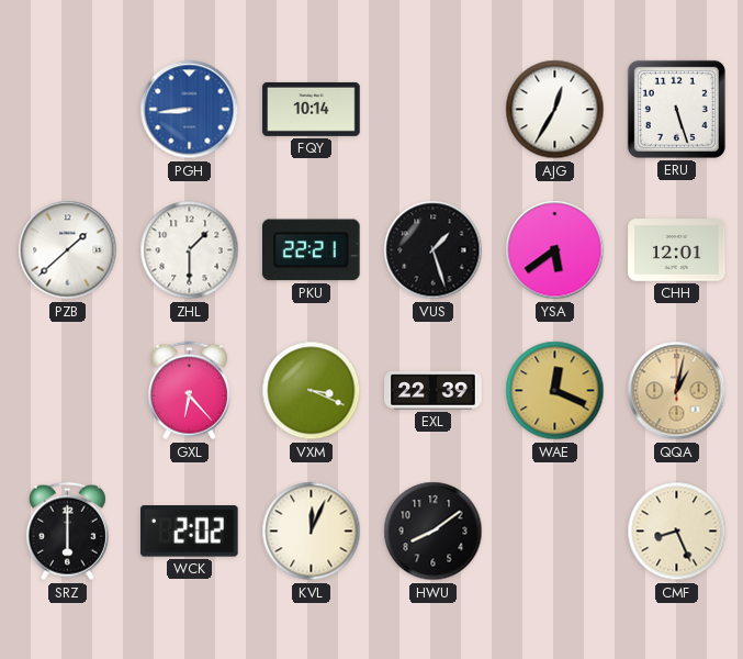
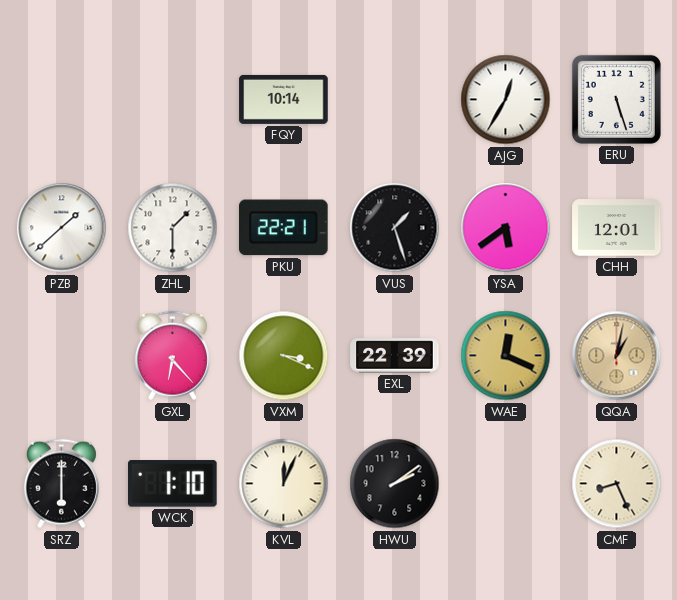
PGH: 8:44 -> none
WCK: 2:02 -> 1:10
HWU: 8:09 -> 2:09
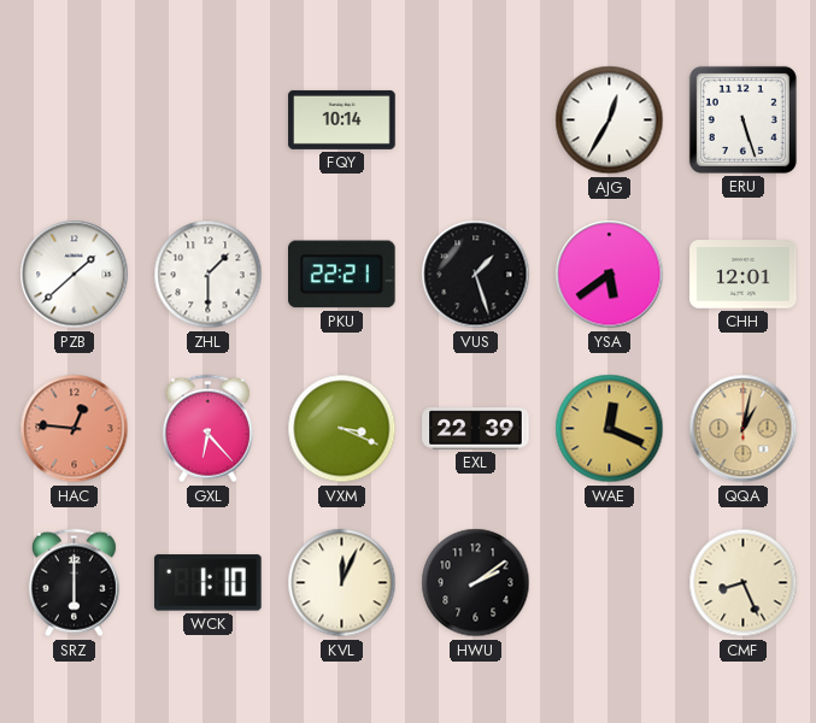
HAC: none -> 12:46
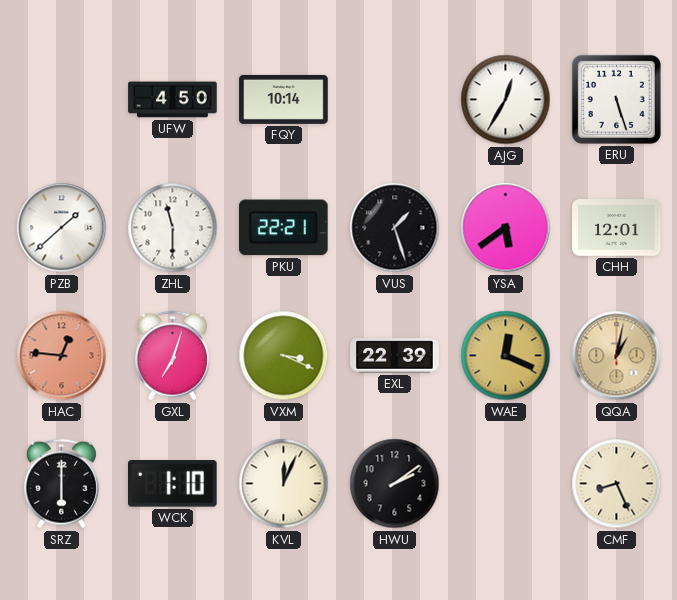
UFW: none -> 4:50
ZHL: 1:30 -> 11:30
GXL: 6:23 -> 7:03
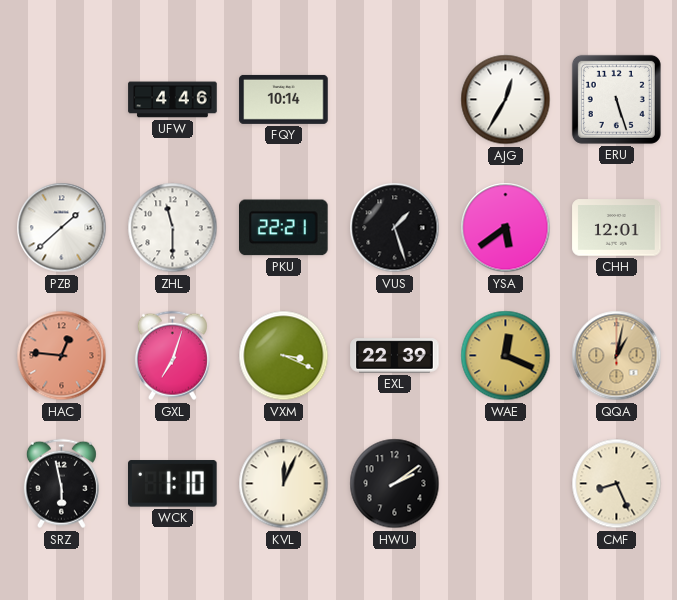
UFW: 4:50 -> 4:46
SRZ: 6:00 -> 5:58
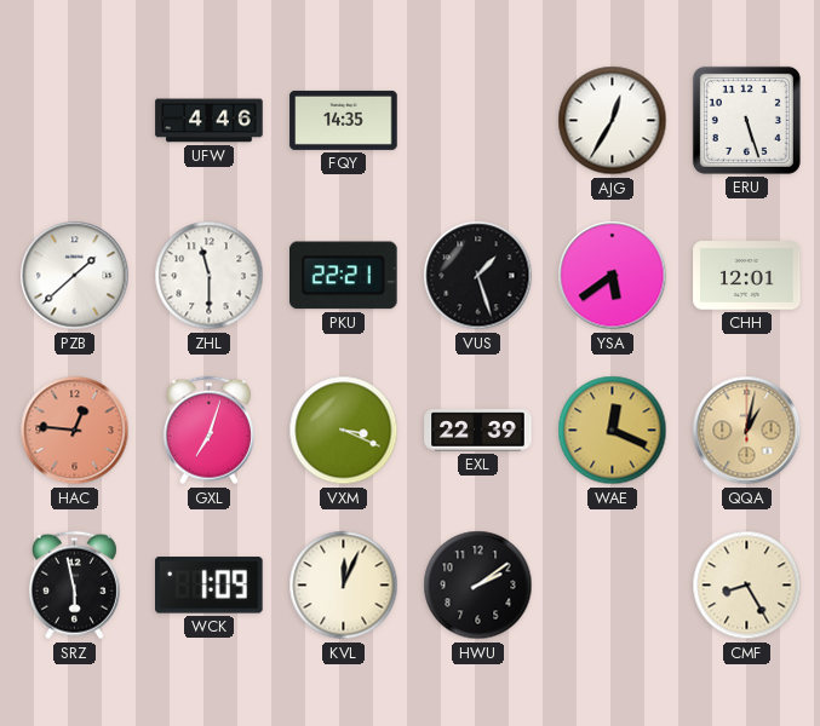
FQY: 10:14 -> 14:35
WCK: 1:10 -> 1:09
CMF: 8:26 -> 8:25
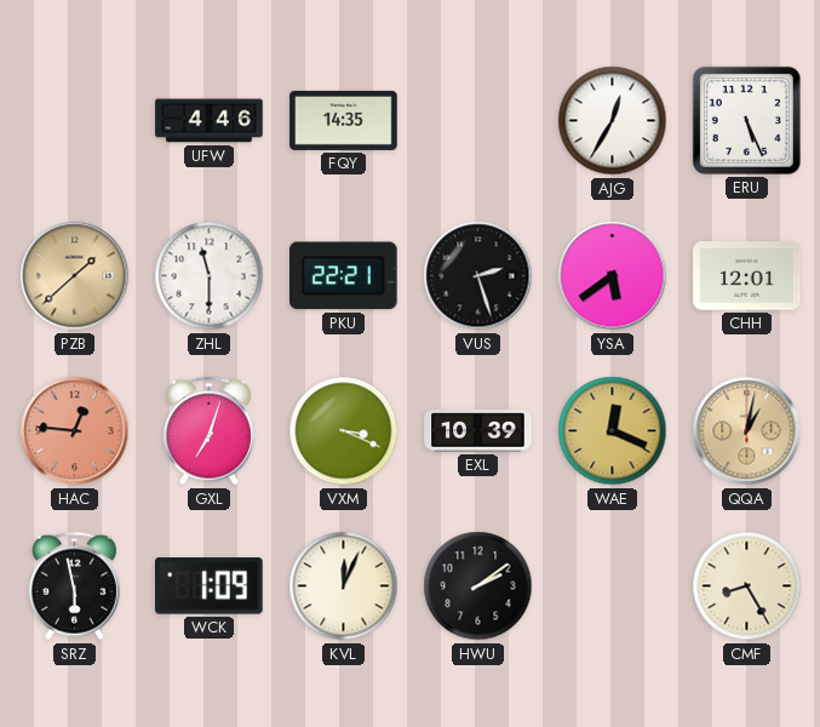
ERU: 5:27 -> 5:26
PZB dial: white -> champagne
VUS: 1:27 -> 2:27
EXL: 22:39 -> 10:39
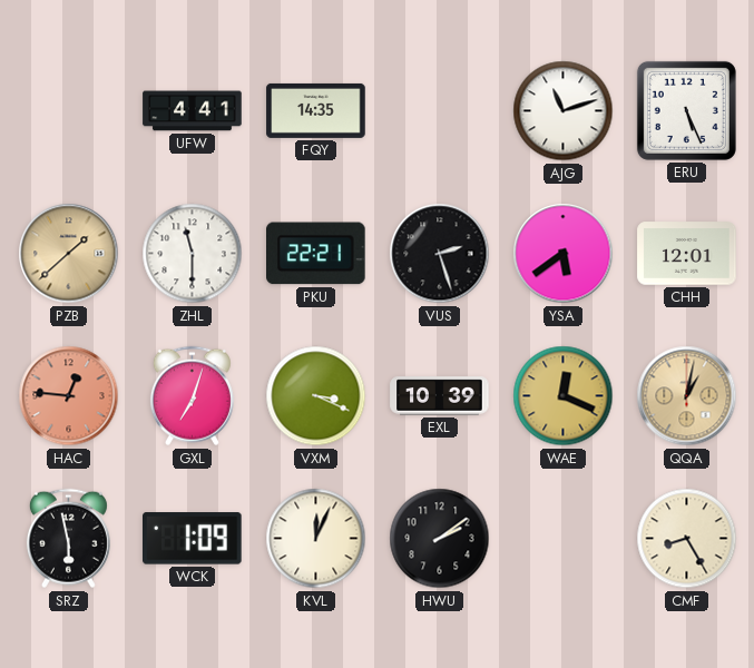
UFW: 4:46 -> 4:41
AJG: 12:35 -> 11:12
